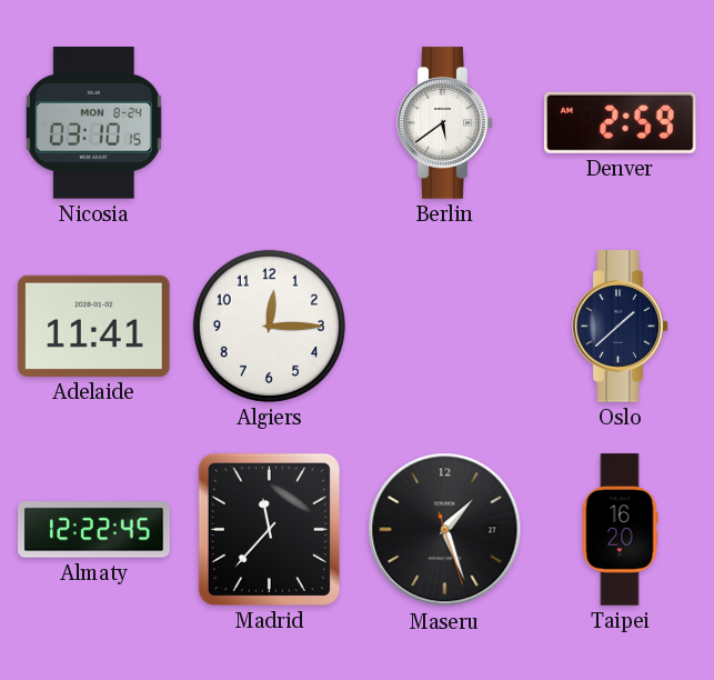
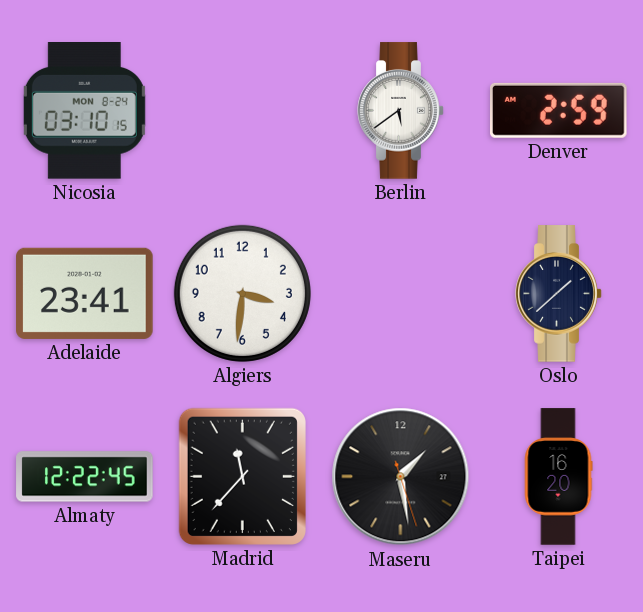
Adelaide: 11:41 -> 23:41
Algiers: 12:15 -> 3:31
Maseru: 1:26 -> 1:28
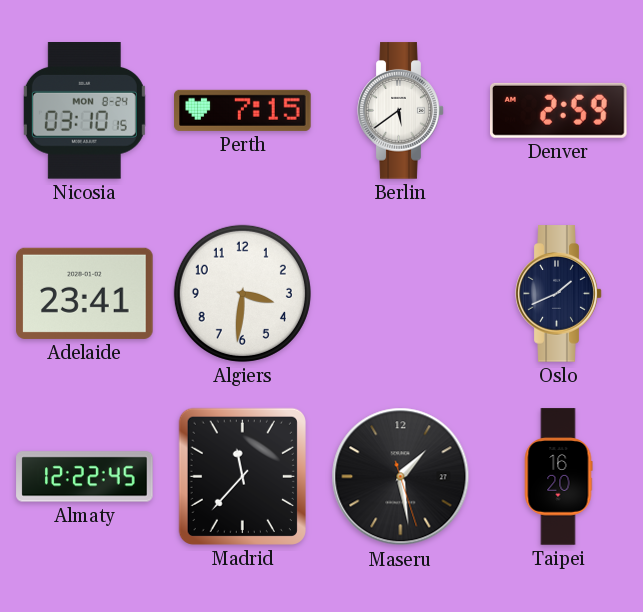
Perth: none -> 7:15
Oslo: 1:38 -> 1:41
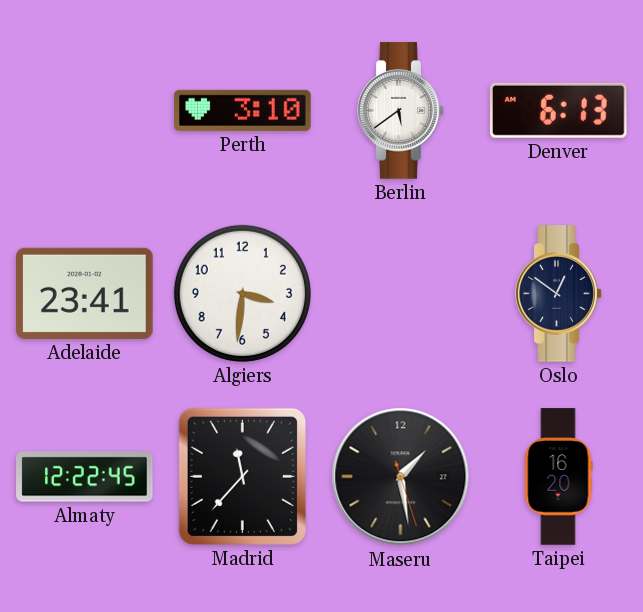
Nicosia: 03:10 -> none
Perth: 7:15 -> 3:10
Denver: 2:59 -> 6:13
Oslo: 1:41 -> 12:51
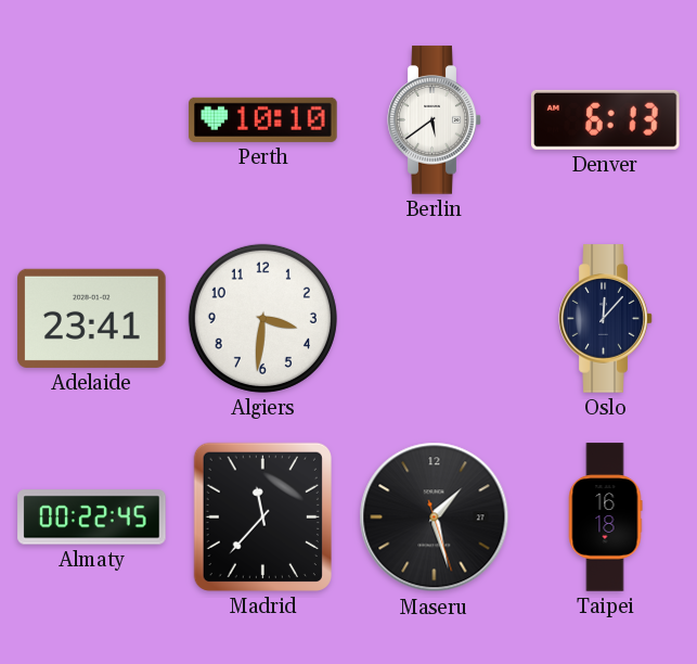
Perth: 3:10 -> 10:10
Oslo: 12:51 -> 12:07
Almaty: 12:22 -> 00:22
Maseru: 1:28 -> 1:27
Taipei: 16:20 -> 16:18
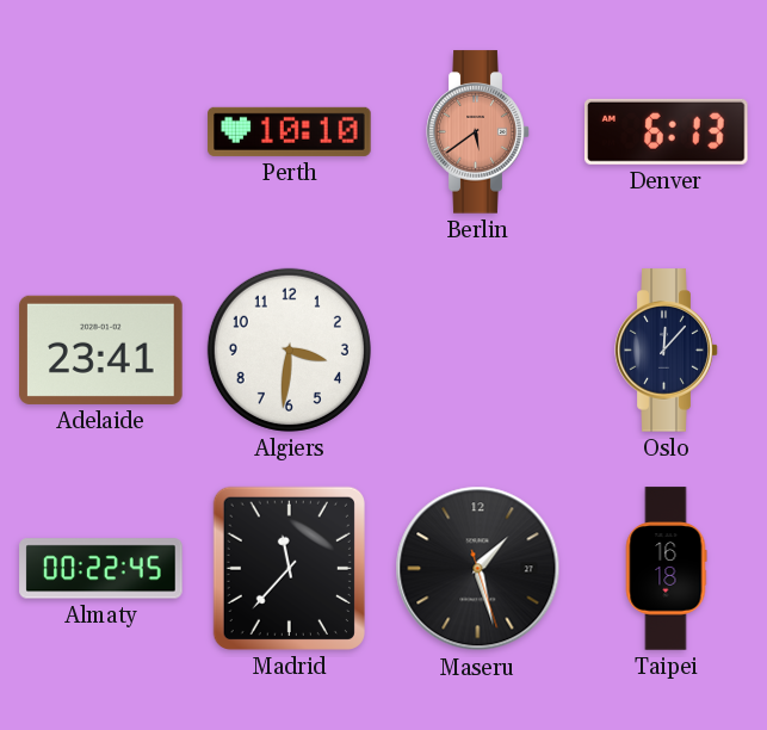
Berlin dial: white -> salmon
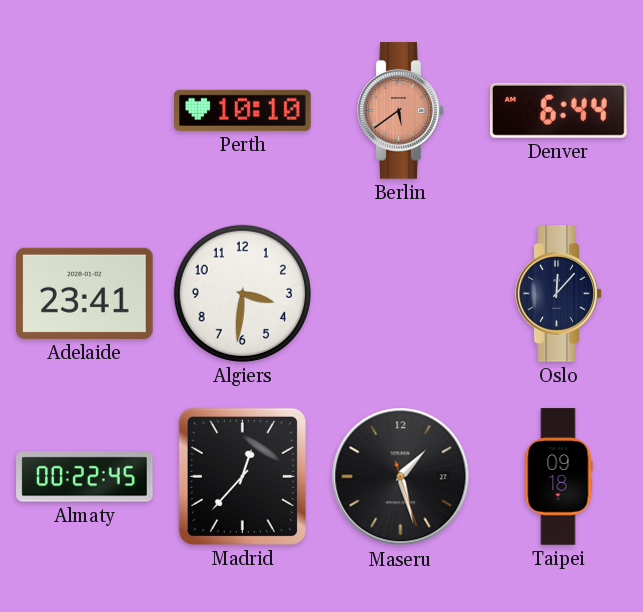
Denver: 6:13 -> 6:44
Madrid: 11:37 -> 12:37
Taipei: 16:18 -> 09:18
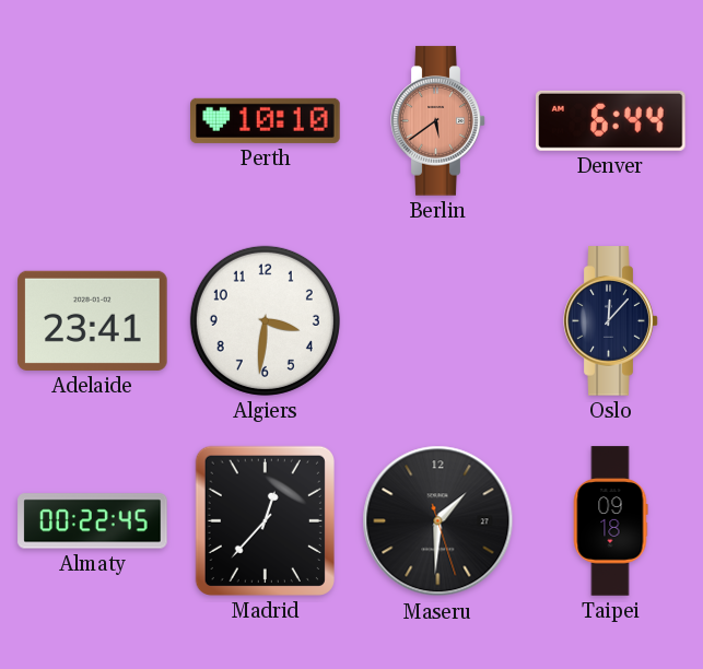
Maseru: 1:27 -> 1:30
